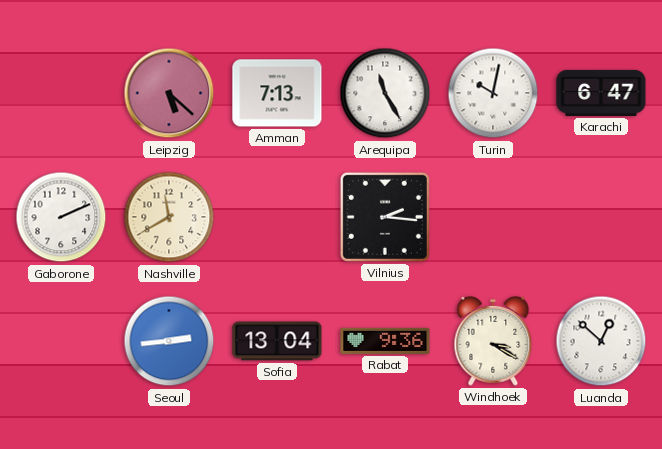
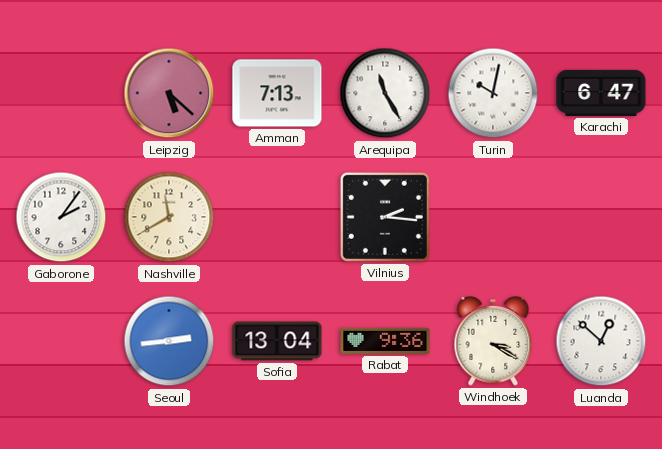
Gaborone: 2:11 -> 2:06
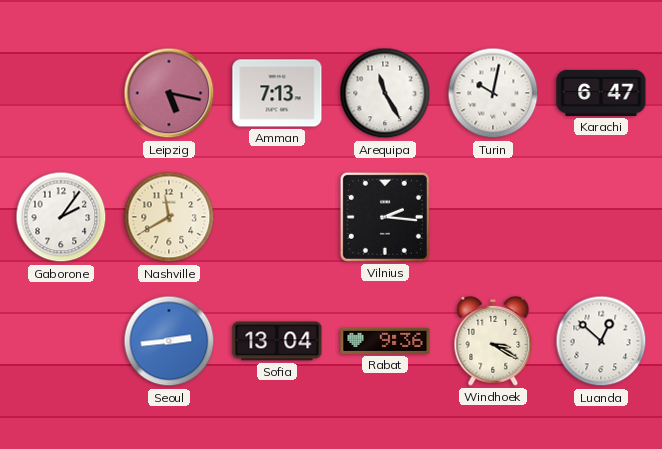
Leipzig: 5:22 -> 5:17
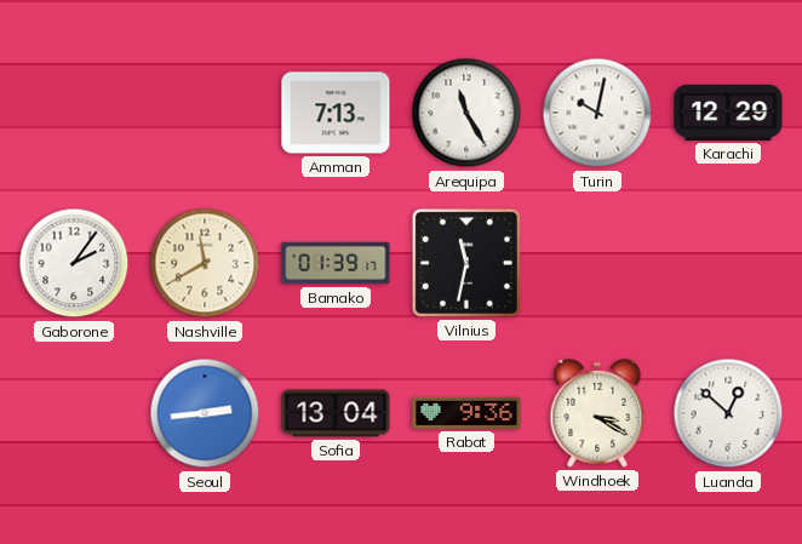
Leipzig: 5:17 -> none
Karachi: 6:47 -> 12:29
Bamako: none -> 01:39
Vilnius: 2:16 -> 11:32
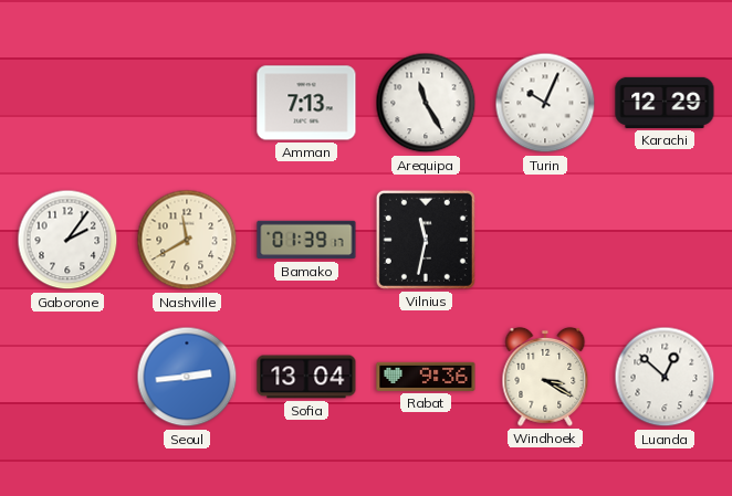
Turin: 10:02 -> 10:04
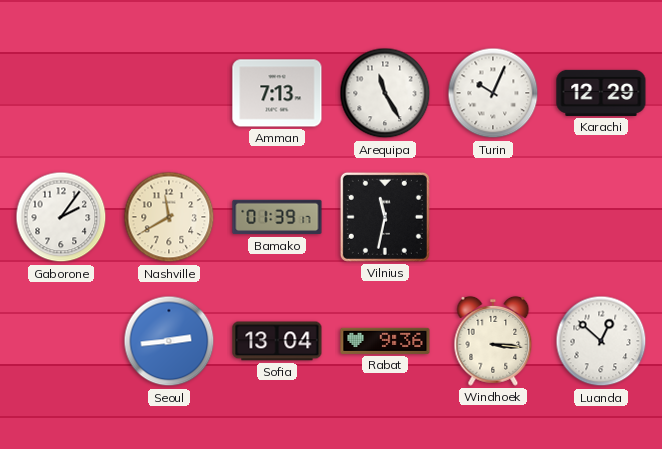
Windhoek: 3:20 -> 3:16
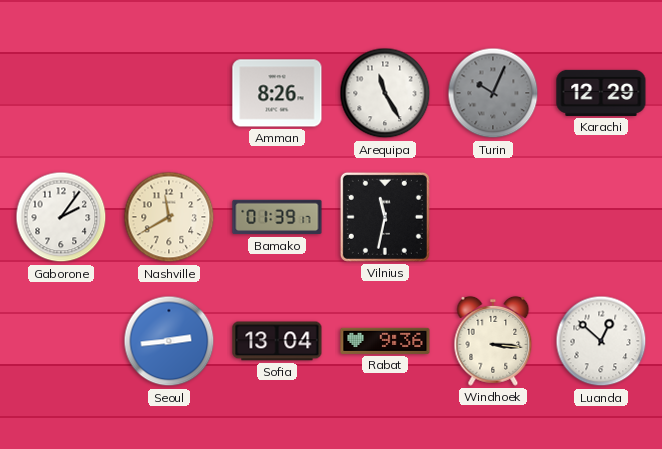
Amman: 7:13 -> 8:26
Turin dial: white -> grey
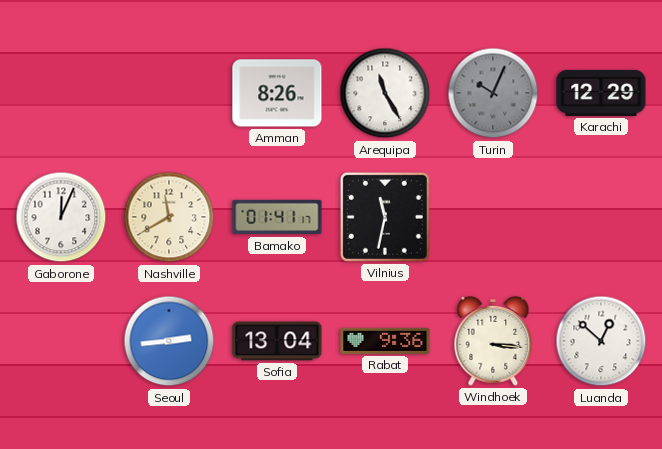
Gaborone: 2:06 -> 12:04
Bamako: 01:39 -> 01:41
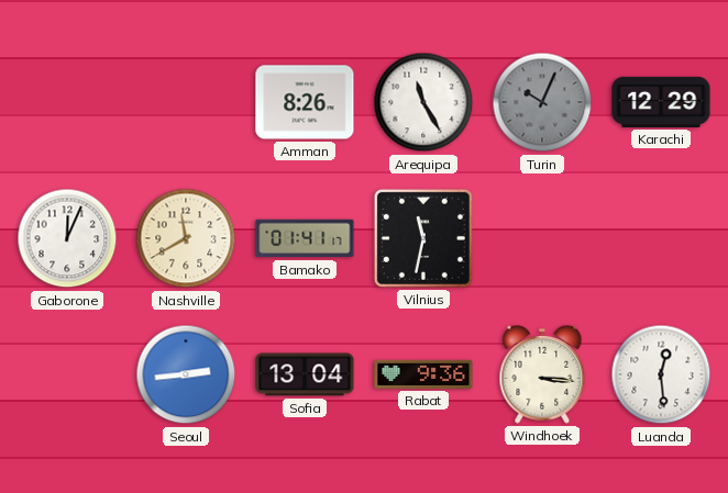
Luanda: 12:52 -> 12:29
